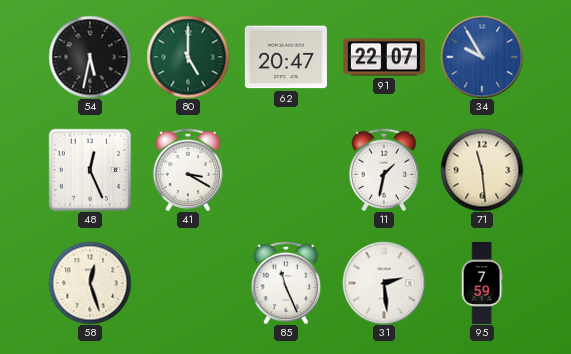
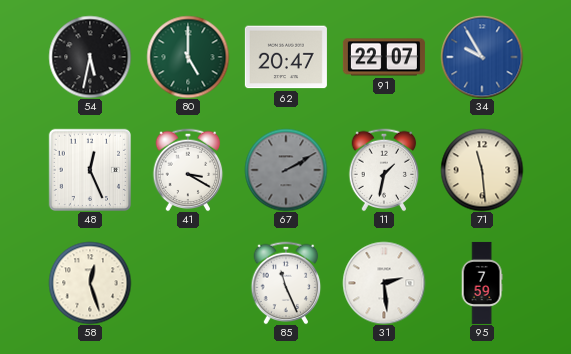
67: none -> 2:10
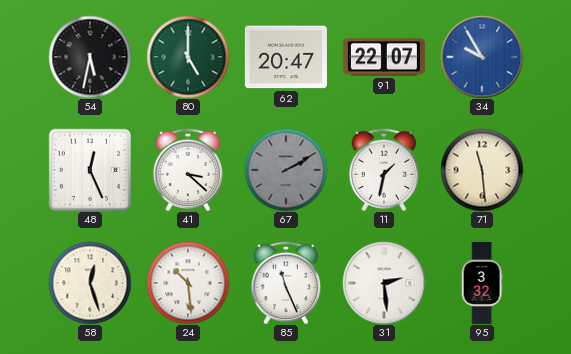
41: 3:20 -> 3:22
24: none -> 10:29
95: 7:59 -> 3:32
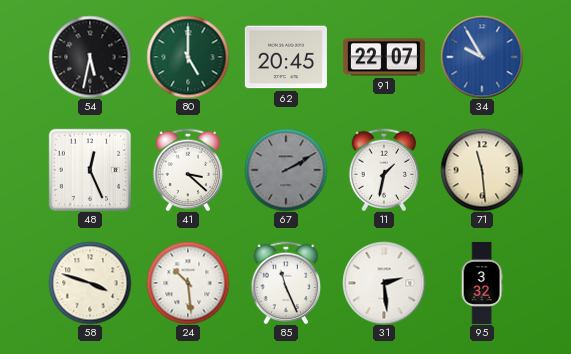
62: 20:47 -> 20:45
58: 12:27 -> 3:48
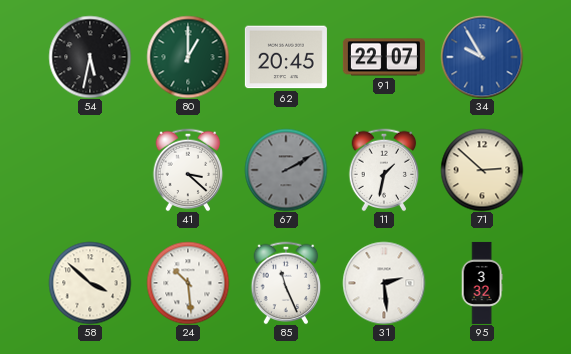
80: 5:00 -> 1:00
48: 12:26 -> none
71: 11:29 -> 2:52
58: 3:48 -> 3:52
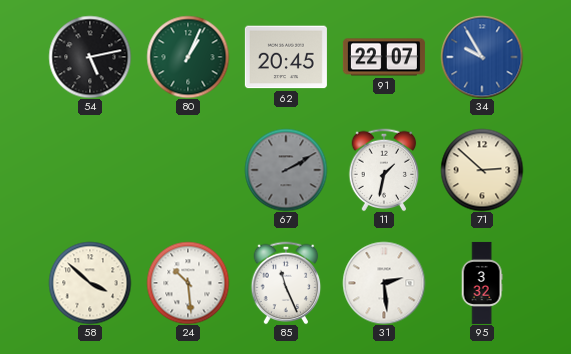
54: 5:32 -> 5:13
80: 1:00 -> 1:04
41: 3:22 -> none
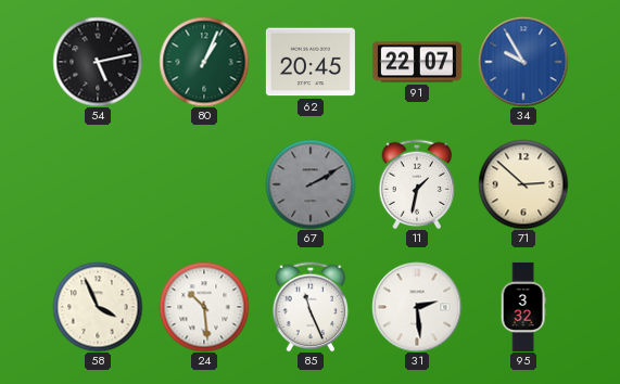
58: 3:52 -> 3:56
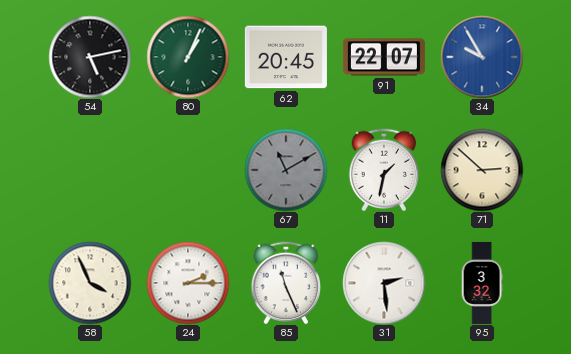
67: 2:10 -> 11:10
24: 10:29 -> 2:15
